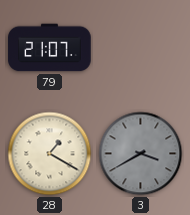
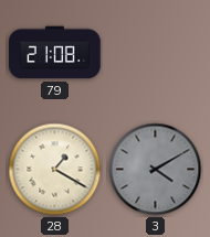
79: 21:07 -> 21:08
3: 3:40 -> 4:10
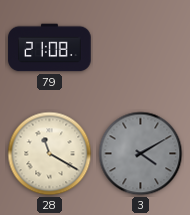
28: 1:20 -> 11:20
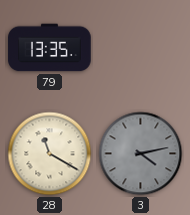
79: 21:08 -> 13:35
3: 4:10 -> 4:13
